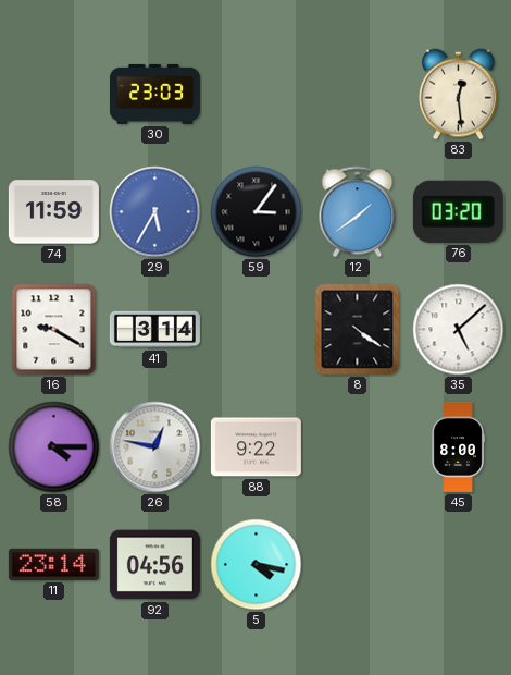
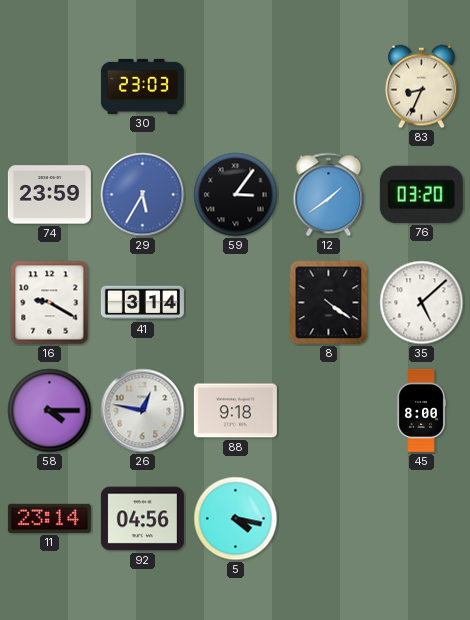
83: 12:29 -> 8:34
74: 11:59 -> 23:59
88: 9:22 -> 9:18
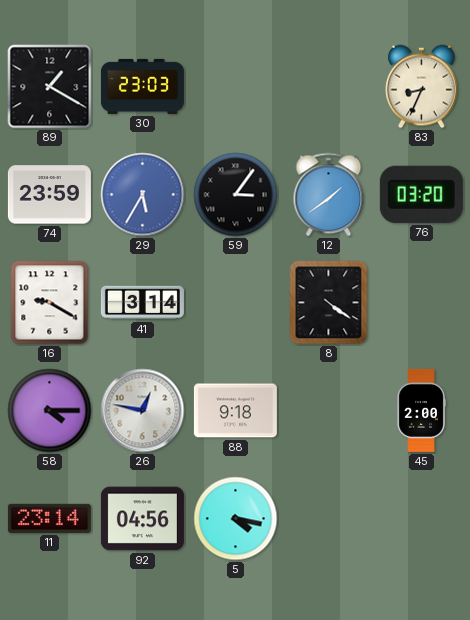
89: none -> 1:20
35: 5:08 -> none
45: 8:00 -> 2:00
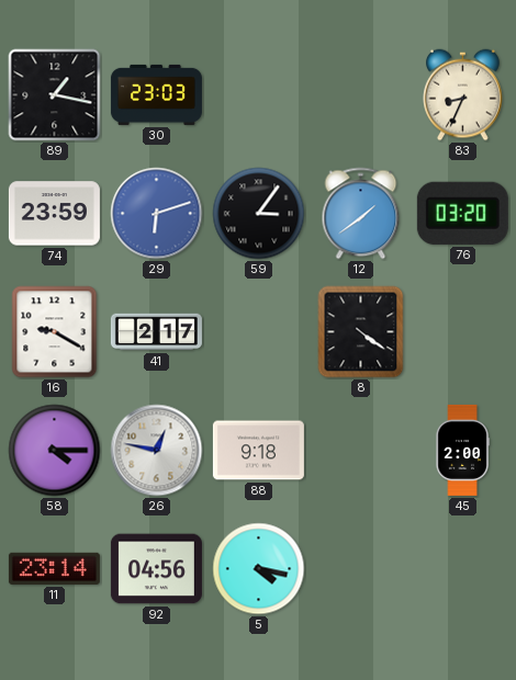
89: 1:20 -> 1:17
29: 5:35 -> 6:12
41: 3:14 -> 2:17
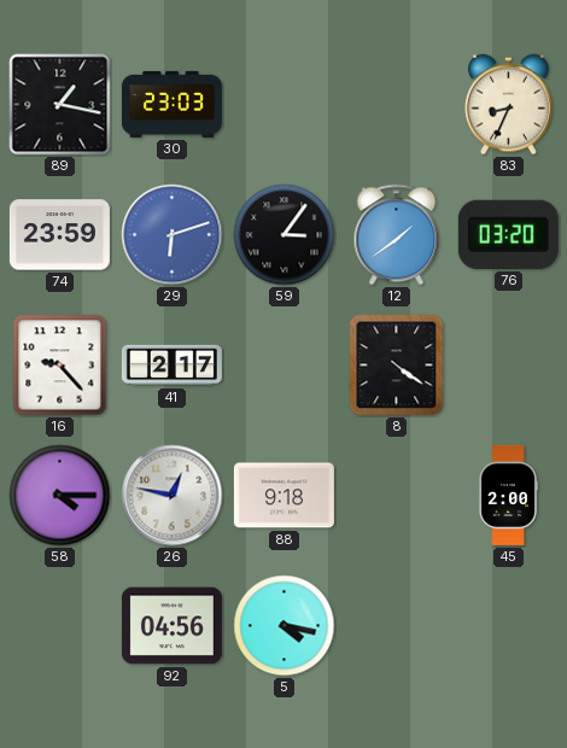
16: 9:20 -> 9:23
11: 23:14 -> none
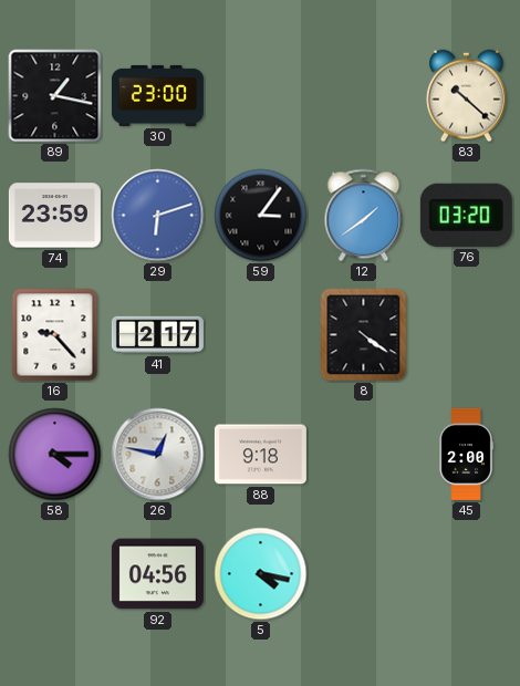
30: 23:03 -> 23:00
83: 8:34 -> 10:22
